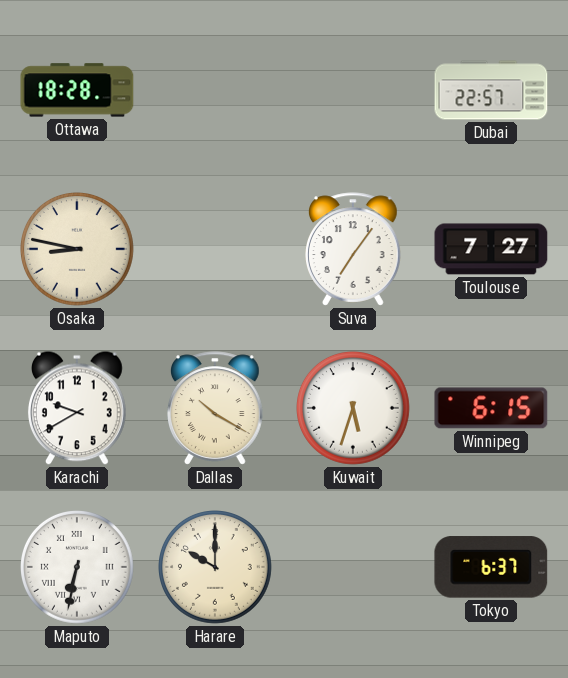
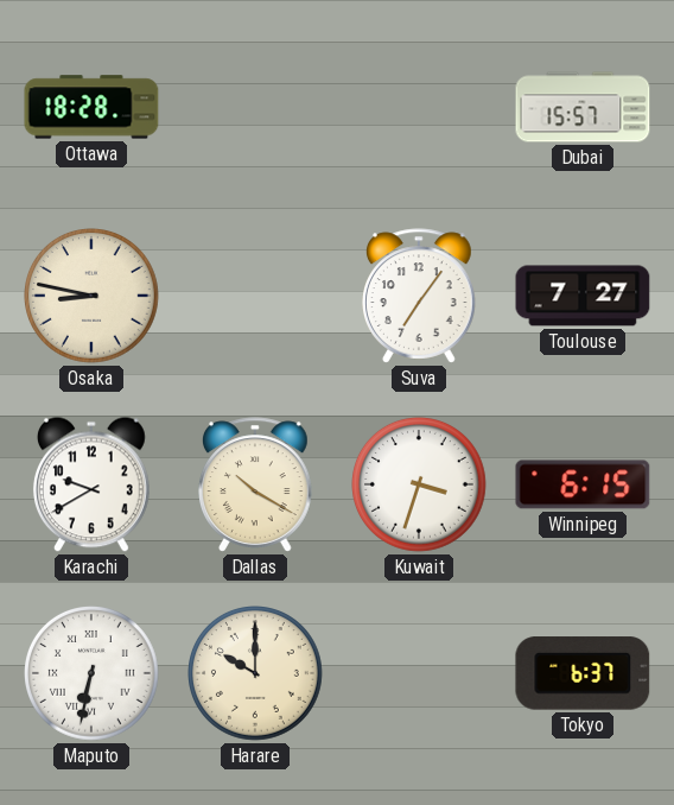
Dubai: 22:57 -> 15:57
Kuwait: 5:33 -> 3:33
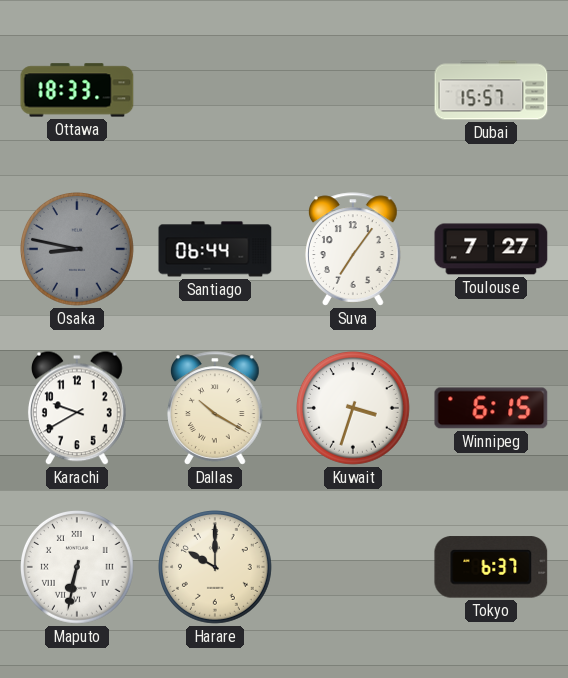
Ottawa: 18:28 -> 18:33
Osaka dial: cream -> grey
Santiago: none -> 06:44
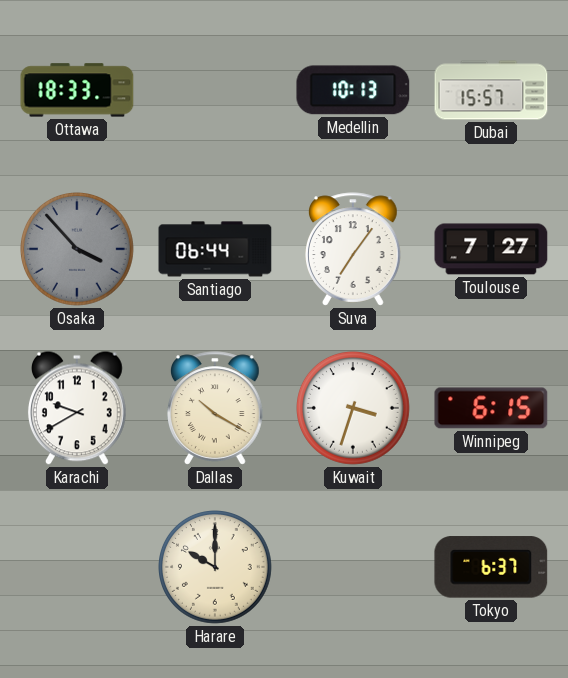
Medellin: none -> 10:13
Osaka: 8:47 -> 3:53
Maputo: 6:32 -> none
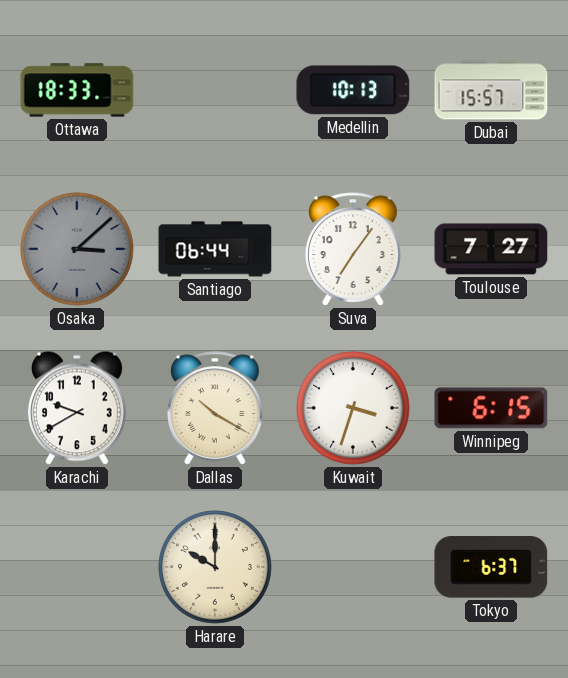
Osaka: 3:53 -> 3:08
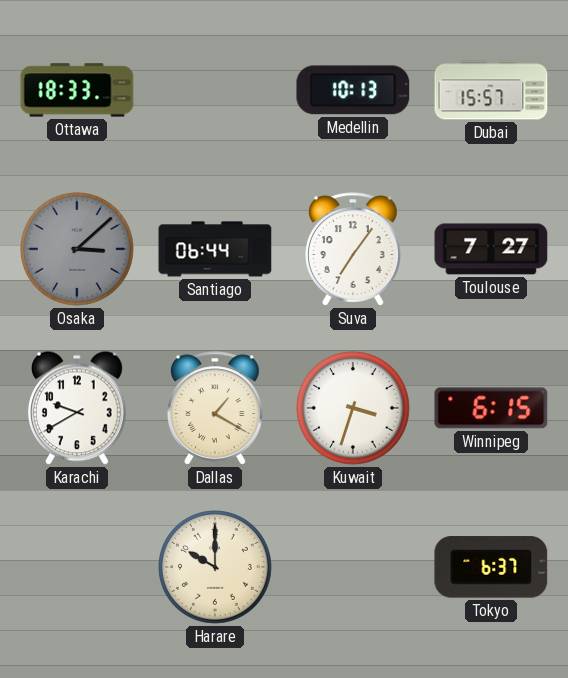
Dallas: 10:20 -> 1:20
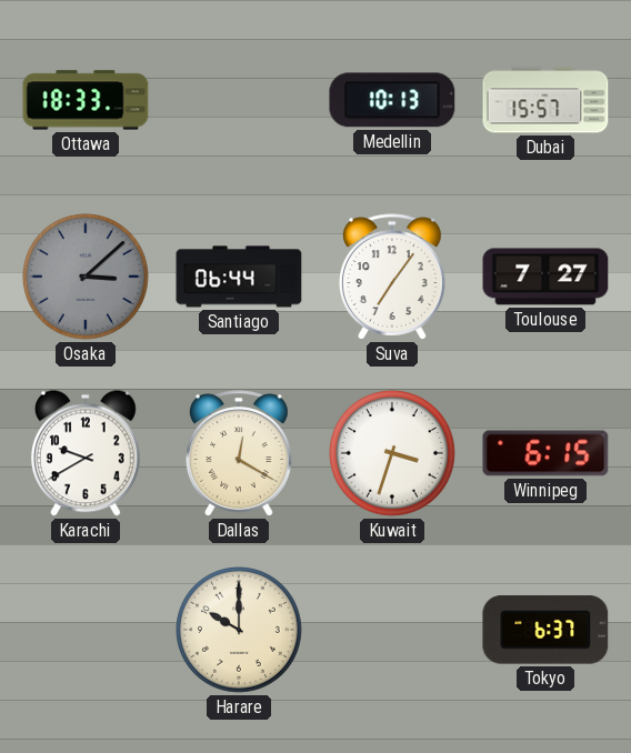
Dallas: 1:20 -> 12:20
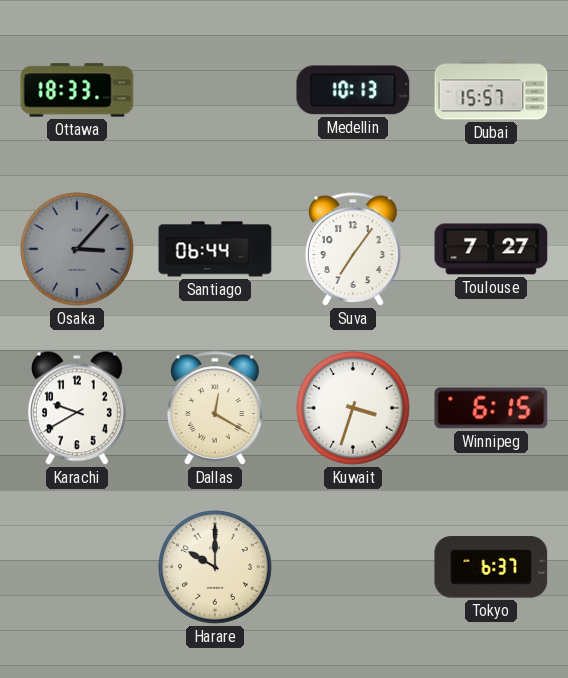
Osaka: 3:08 -> 3:07
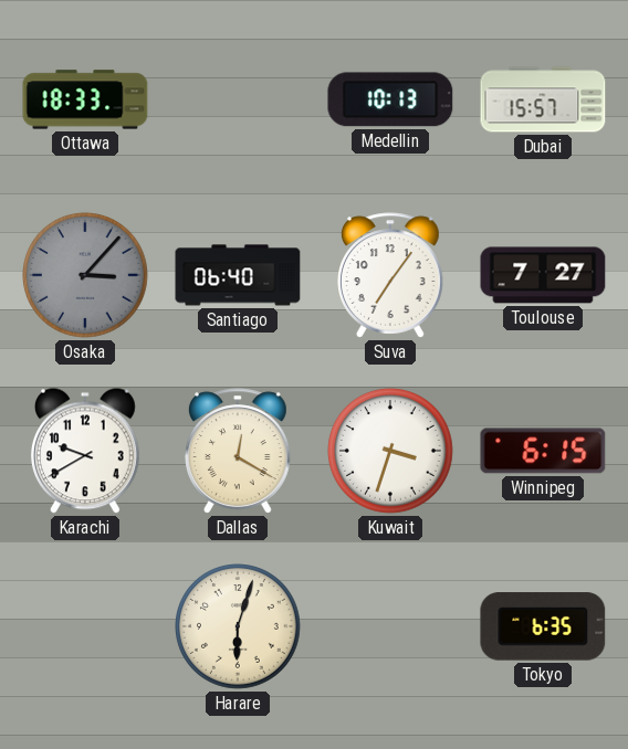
Santiago: 06:44 -> 06:40
Harare: 10:00 -> 6:03
Tokyo: 6:37 -> 6:35
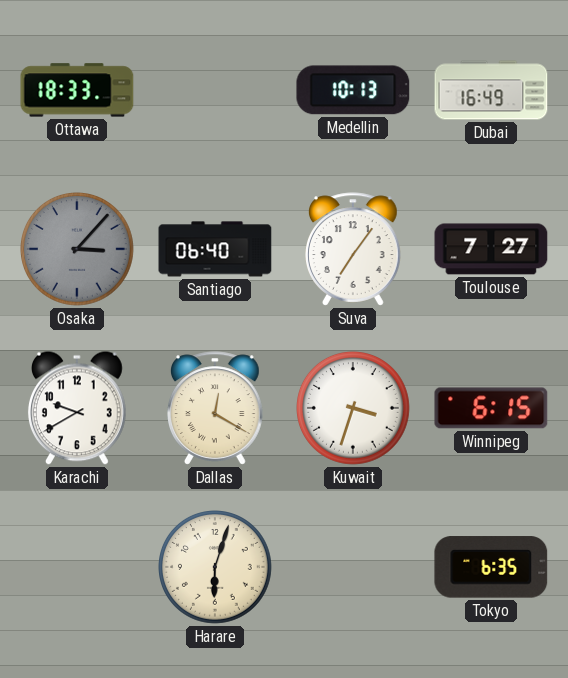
Dubai: 15:57 -> 16:49
